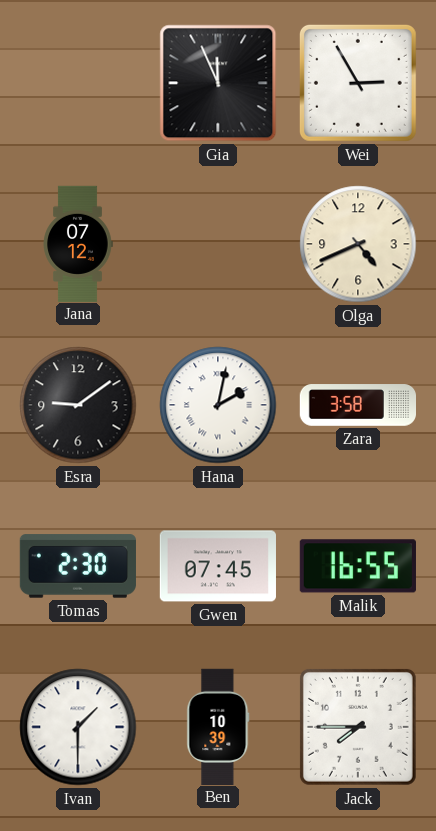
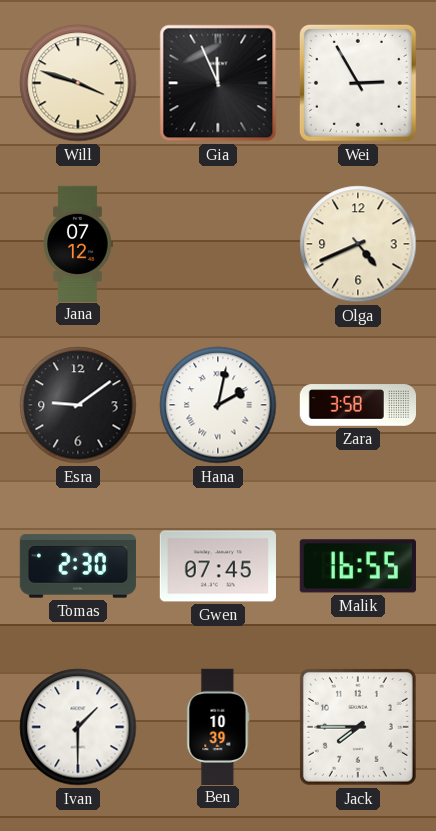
Will: none -> 3:48
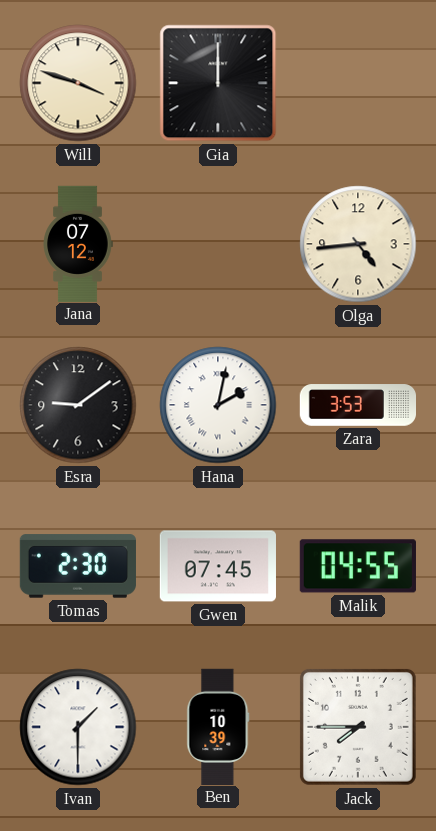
Gia: 11:56 -> 12:00
Wei: 2:55 -> none
Olga: 4:41 -> 4:44
Zara: 3:58 -> 3:53
Malik: 16:55 -> 04:55
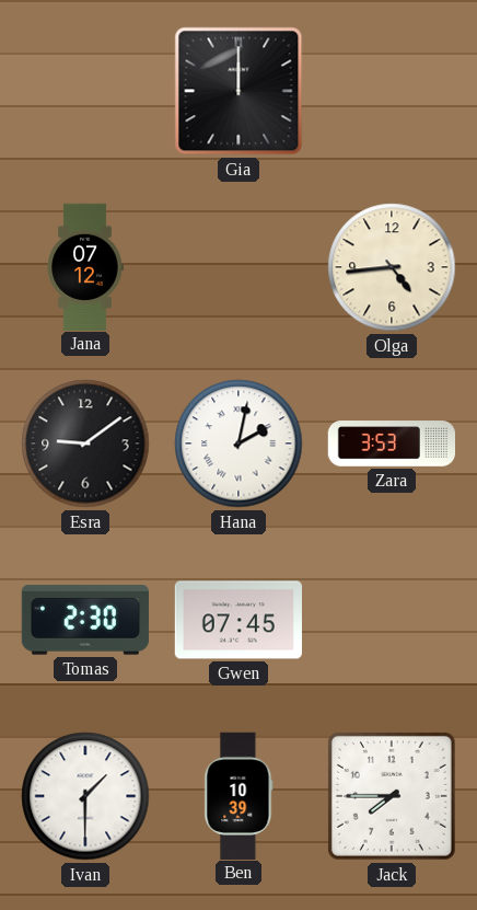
Will: 3:48 -> none
Malik: 04:55 -> none
